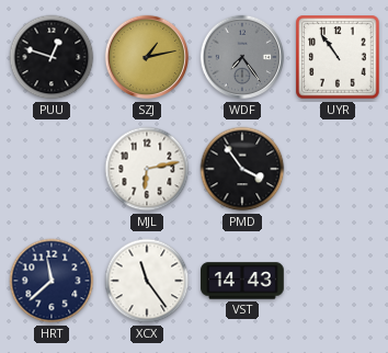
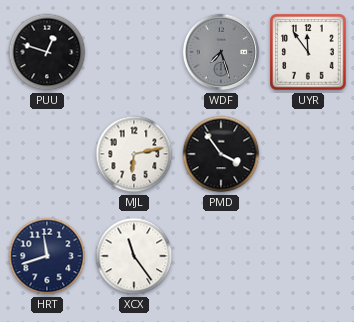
SZJ: 1:13 -> none
WDF: 7:24 -> 7:27
UYR: 10:54 -> 11:54
HRT: 11:38 -> 11:42
VST: 14:43 -> none
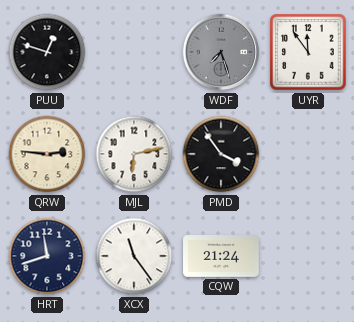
QRW: none -> 2:46
CQW: none -> 21:24
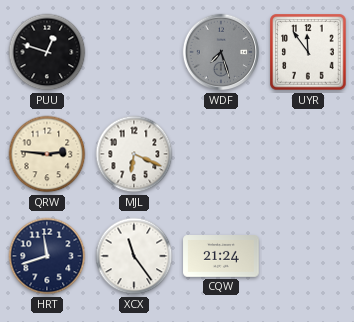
MJL: 6:13 -> 6:19
PMD: 3:54 -> none
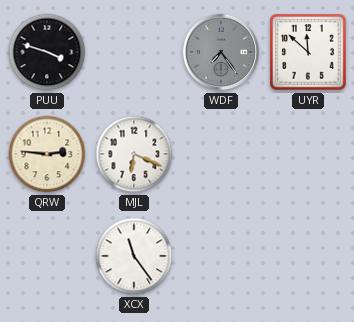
PUU: 12:48 -> 3:48
WDF: 7:27 -> 7:24
UYR: 11:54 -> 11:52
HRT: 11:42 -> none
CQW: 21:24 -> none
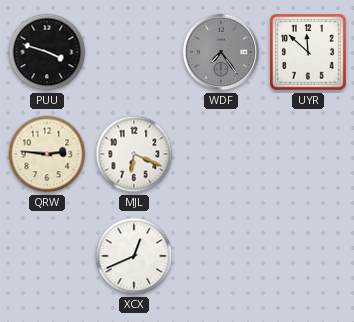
XCX: 11:24 -> 12:41
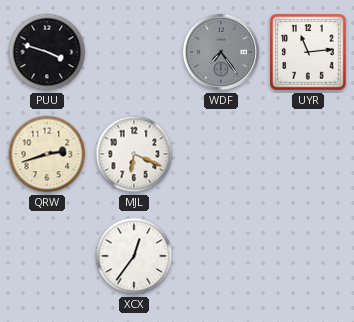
UYR: 11:52 -> 11:14
QRW: 2:46 -> 2:42
XCX: 12:41 -> 12:36
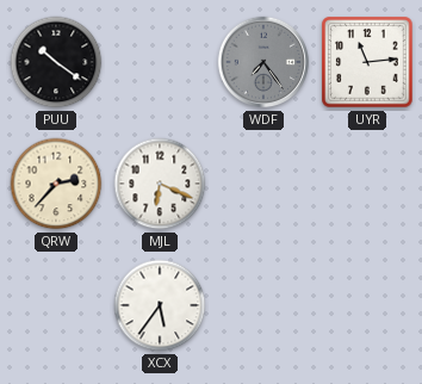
PUU: 3:48 -> 10:21
QRW: 2:42 -> 2:37
XCX: 12:36 -> 5:36
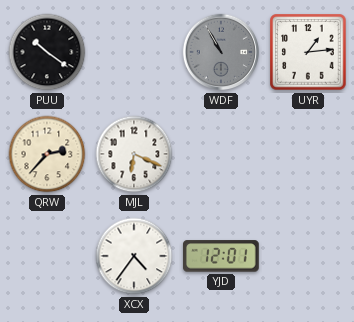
WDF: 7:24 -> 10:55
UYR: 11:14 -> 1:14
XCX: 5:36 -> 4:36
YJD: none -> 12:01
